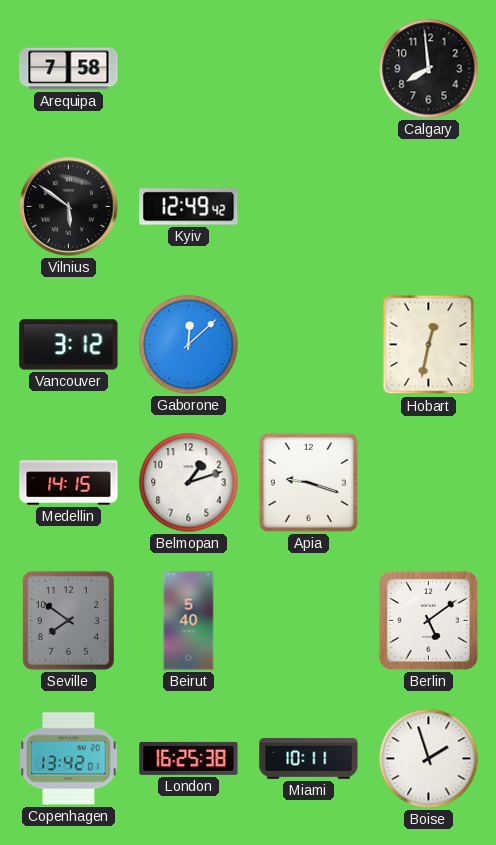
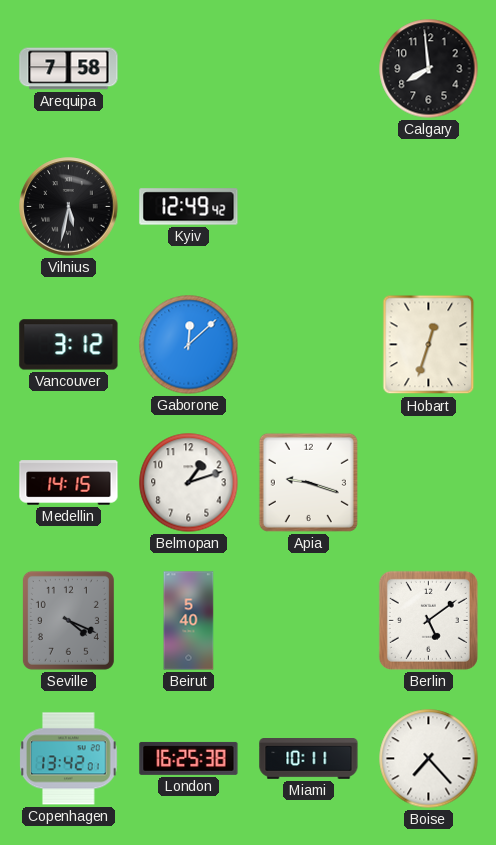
Vilnius: 5:51 -> 5:32
Hobart: 12:32 -> 12:33
Seville: 7:51 -> 4:19
Boise: 1:57 -> 7:23
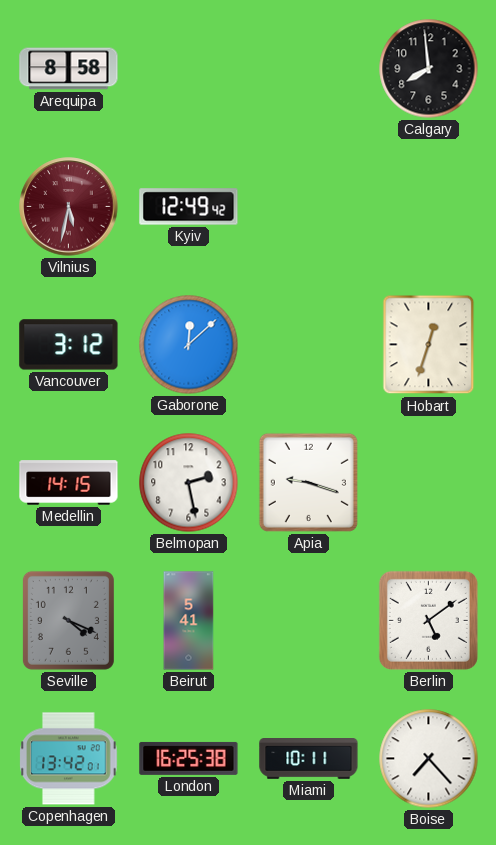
Arequipa: 7:58 -> 8:58
Vilnius dial: black -> burgundy
Belmopan: 1:12 -> 2:28
Beirut: 5:40 -> 5:41
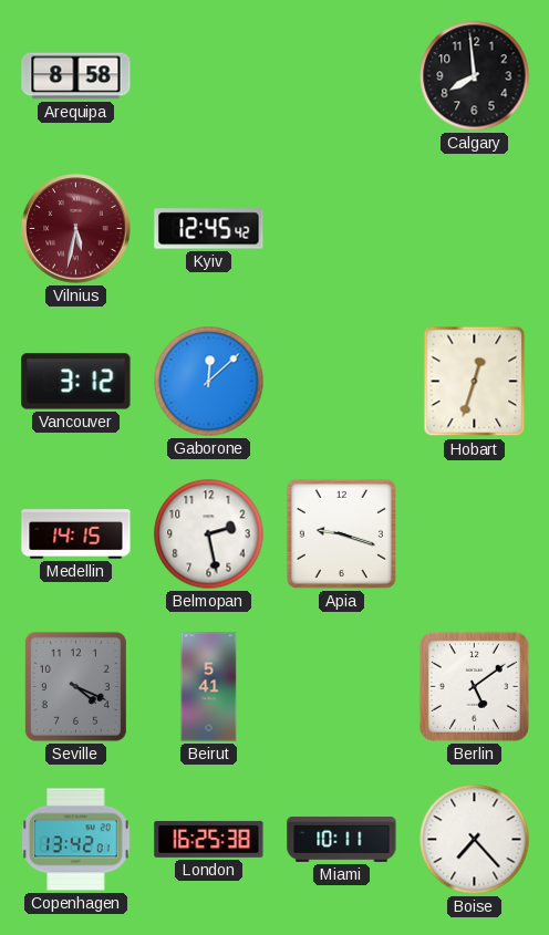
Kyiv: 12:49 -> 12:45
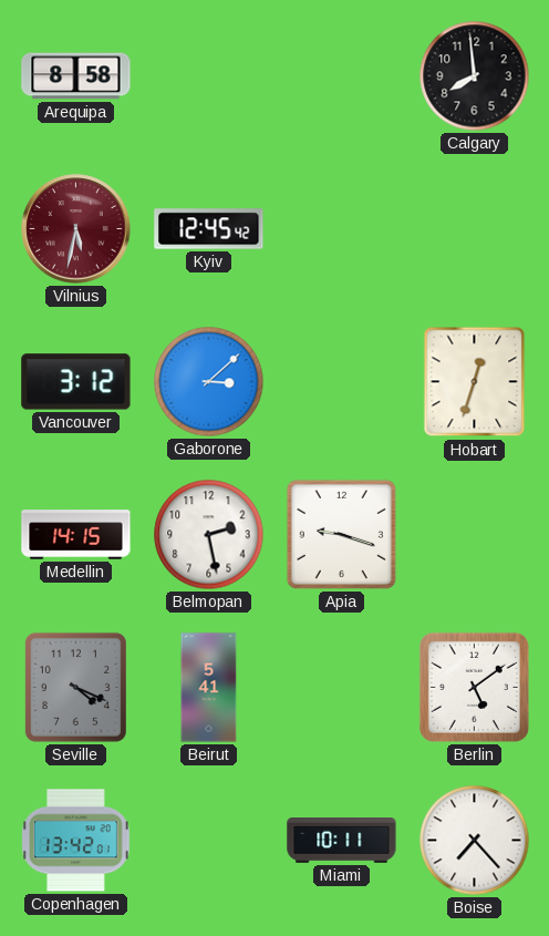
Gaborone: 12:08 -> 3:08
London: 16:25 -> none
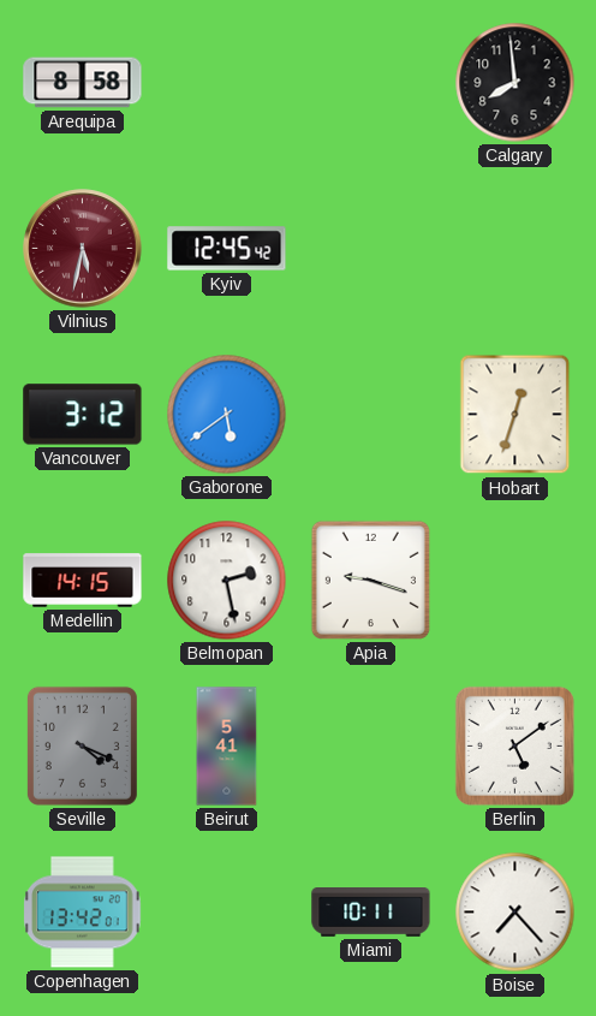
Gaborone: 3:08 -> 5:39
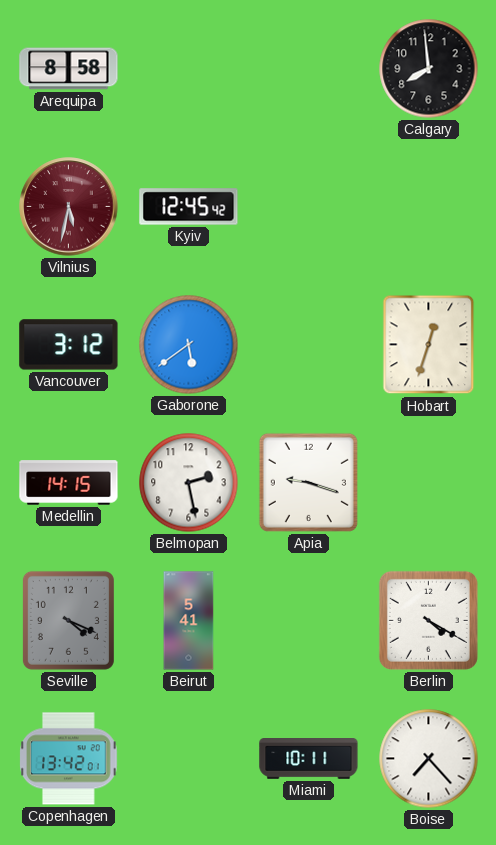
Berlin: 5:09 -> 4:20
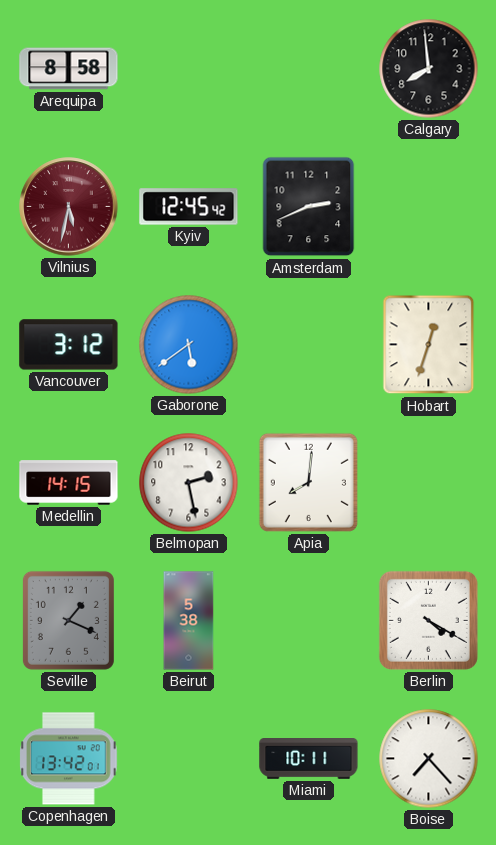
Amsterdam: none -> 2:41
Apia: 9:18 -> 8:01
Seville: 4:19 -> 1:19
Beirut: 5:41 -> 5:38
